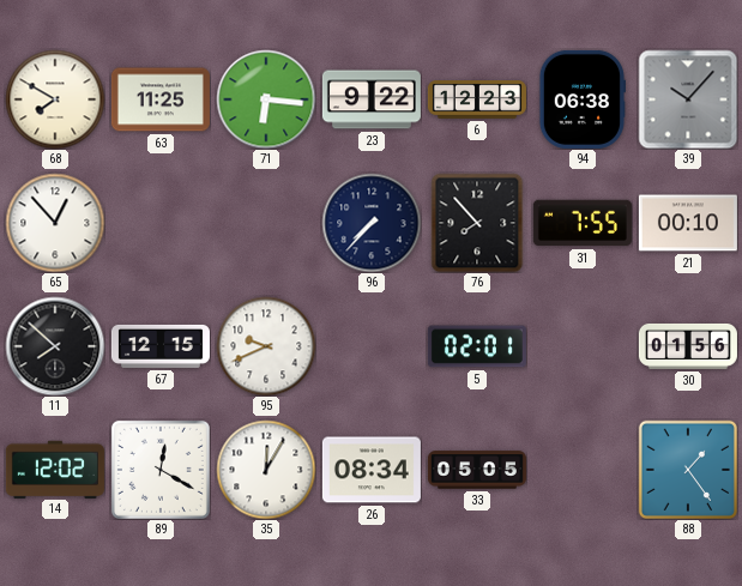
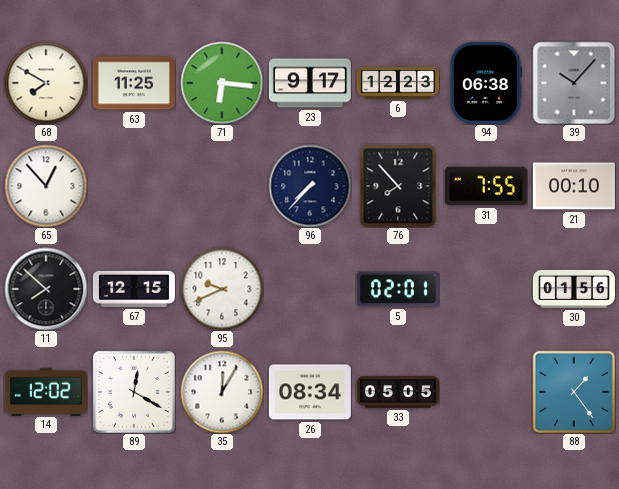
23: 9:22 -> 9:17
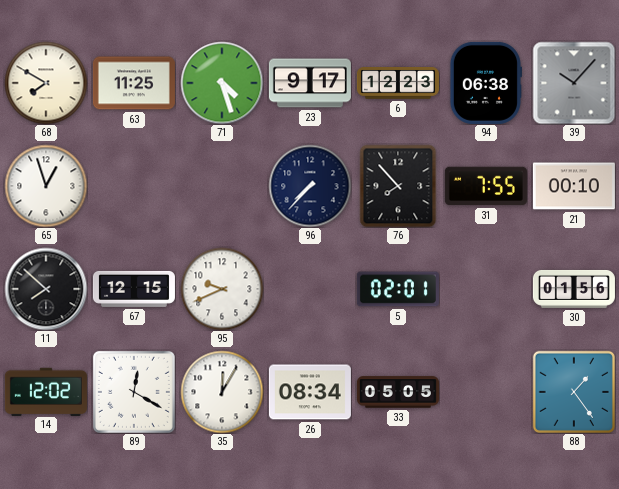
71: 6:16 -> 4:27
65: 12:53 -> 12:57
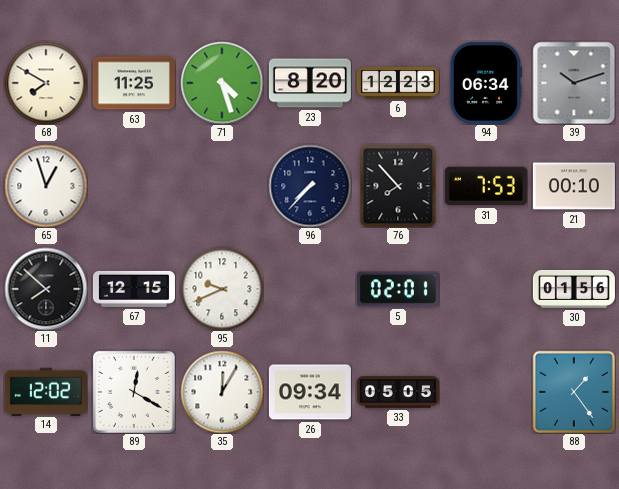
23: 9:17 -> 8:20
94: 06:38 -> 06:34
39: 10:07 -> 10:12
31: 7:55 -> 7:53
26: 08:34 -> 09:34
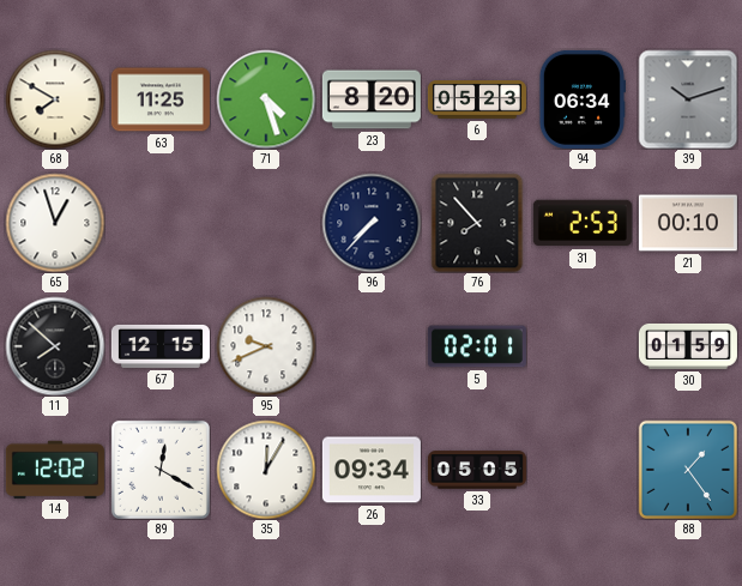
6: 12:23 -> 05:23
31: 7:53 -> 2:53
30: 01:56 -> 01:59
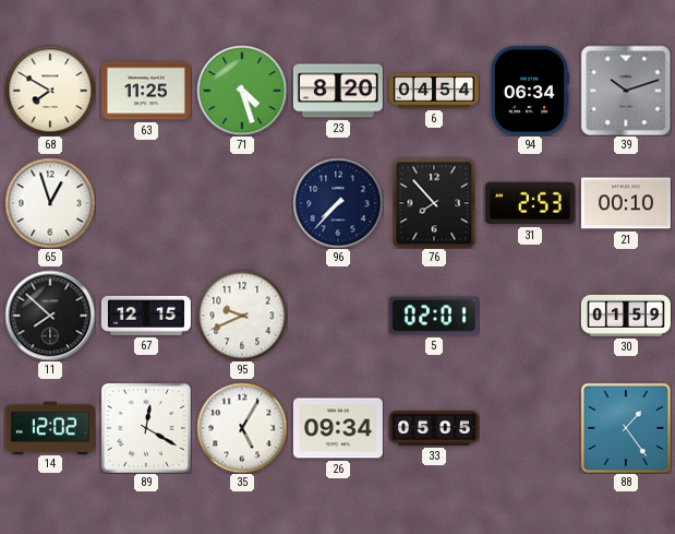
6: 05:23 -> 04:54
35: 12:05 -> 5:05
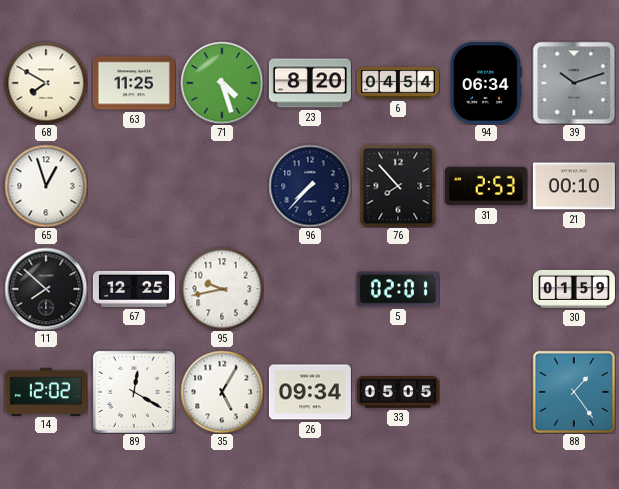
67: 12:15 -> 12:25
95: 9:41 -> 9:43
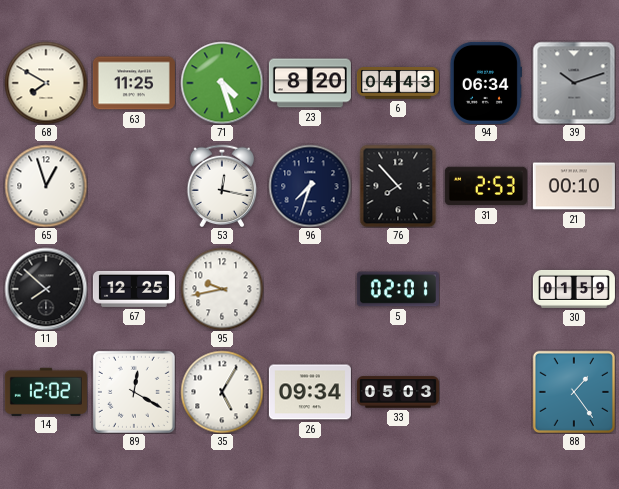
6: 04:54 -> 04:43
53: none -> 12:17
96: 7:37 -> 7:33
33: 05:05 -> 05:03
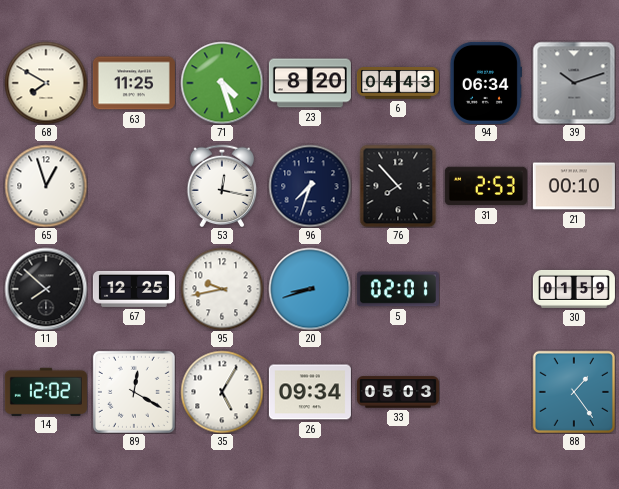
20: none -> 8:42
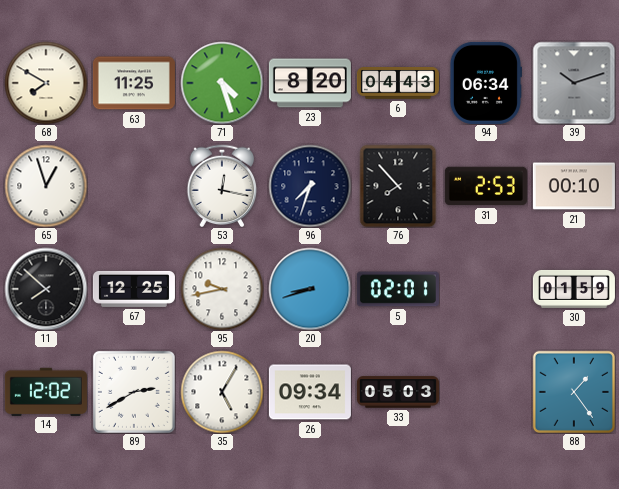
89: 12:20 -> 2:40
